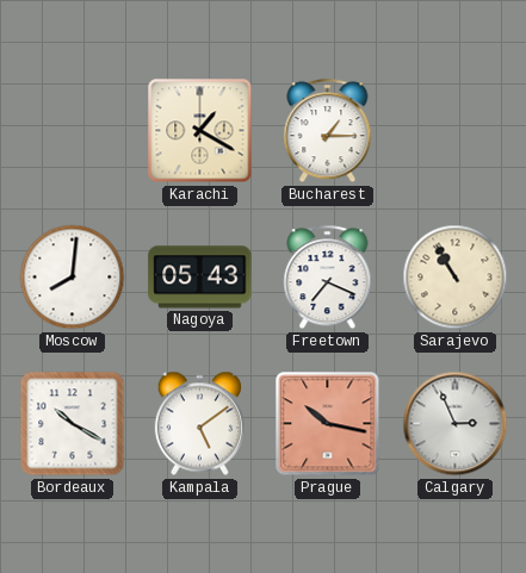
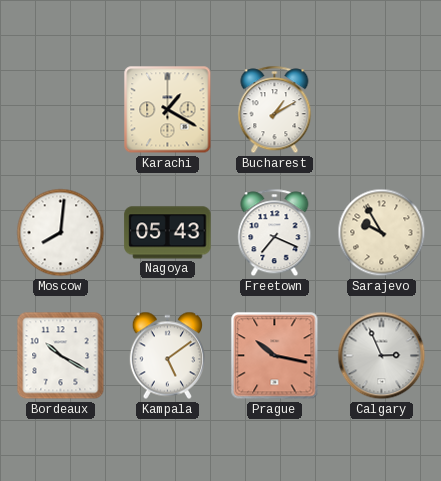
Bucharest: 1:15 -> 1:10
Sarajevo: 10:55 -> 9:55
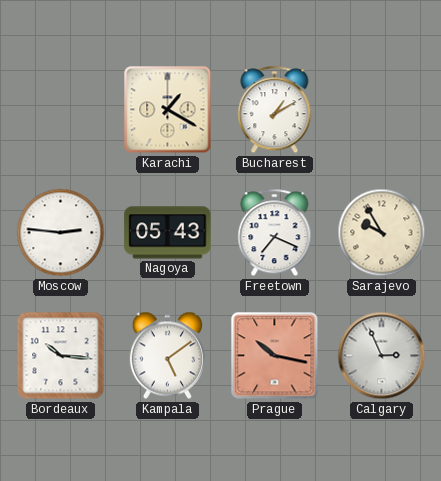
Moscow: 8:01 -> 2:46
Bordeaux: 10:20 -> 10:16
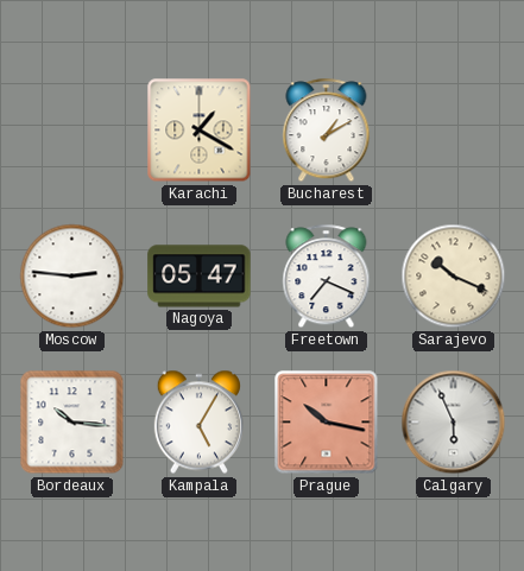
Nagoya: 05:43 -> 05:47
Sarajevo: 9:55 -> 10:19
Kampala: 5:09 -> 5:05
Calgary: 2:56 -> 5:56
